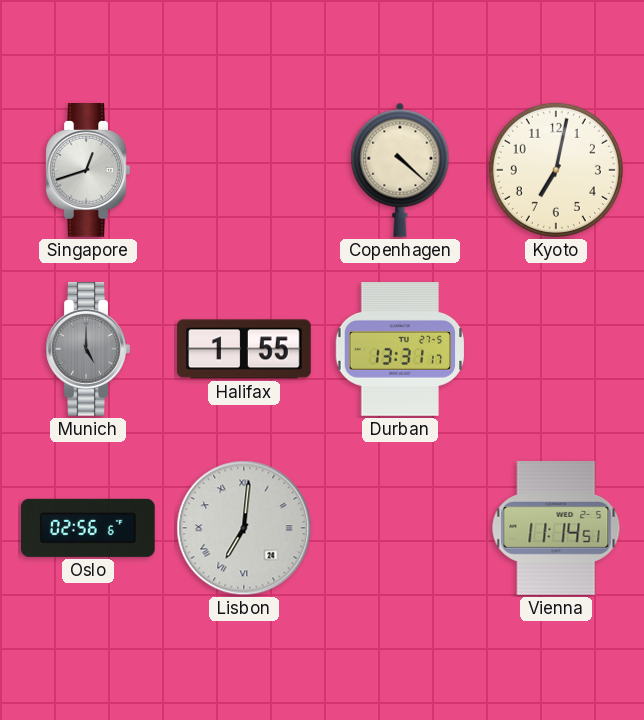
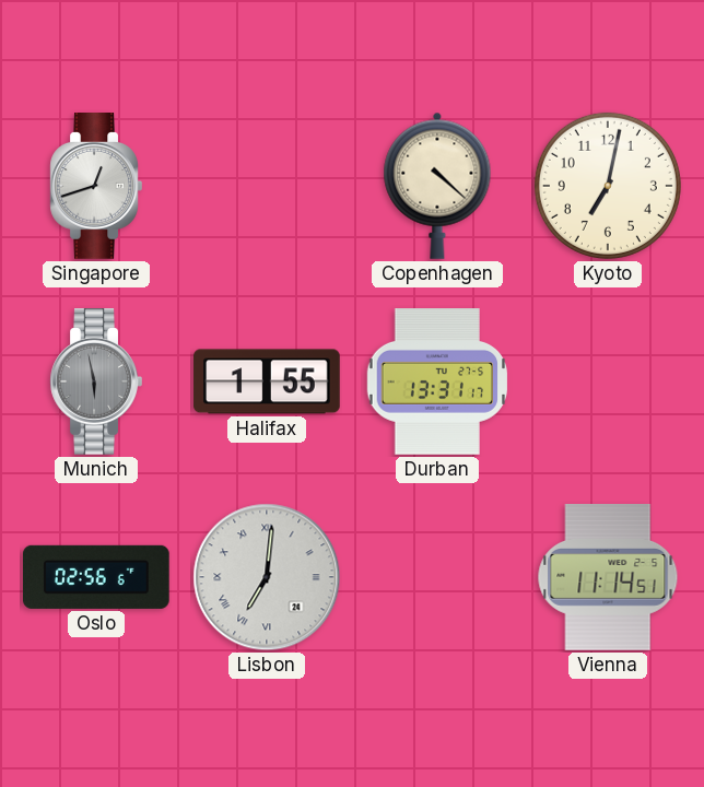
Munich: 5:00 -> 5:58
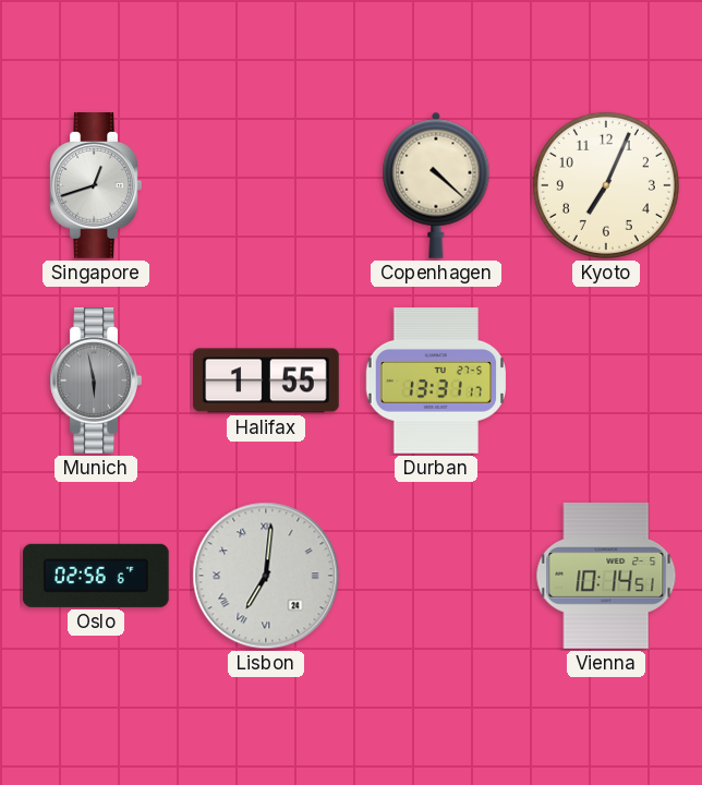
Kyoto: 7:02 -> 7:04
Vienna: 11:14 -> 10:14
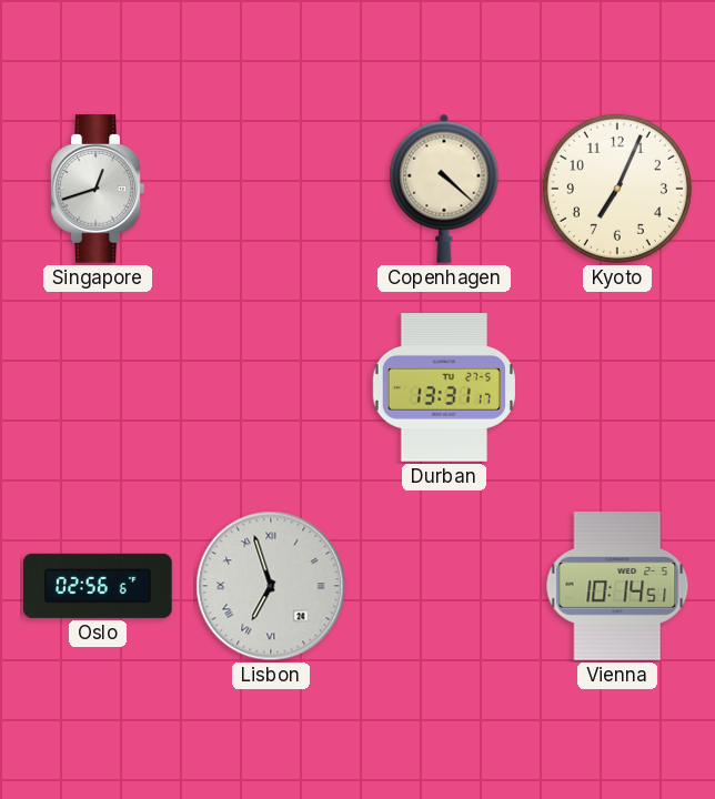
Munich: 5:58 -> none
Halifax: 1:55 -> none
Lisbon: 7:01 -> 6:57
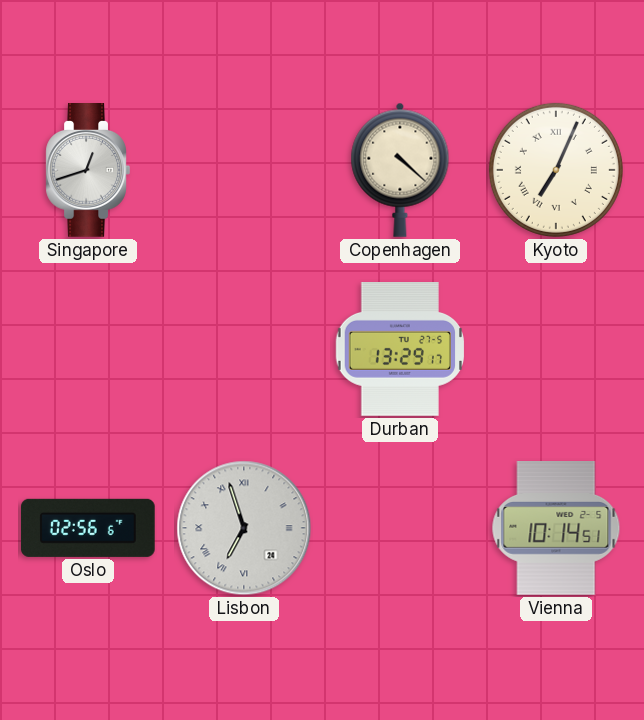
Kyoto numerals: Arabic -> Roman
Durban: 13:31 -> 13:29
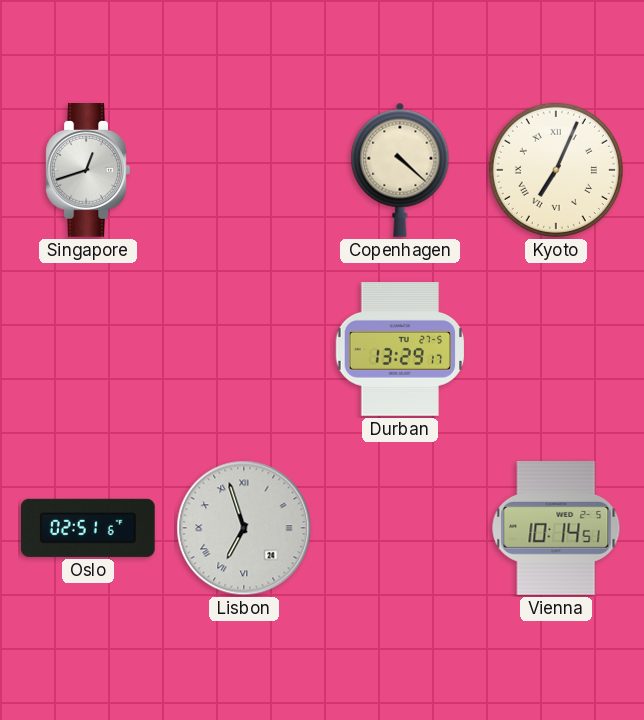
Oslo: 02:56 -> 02:51
